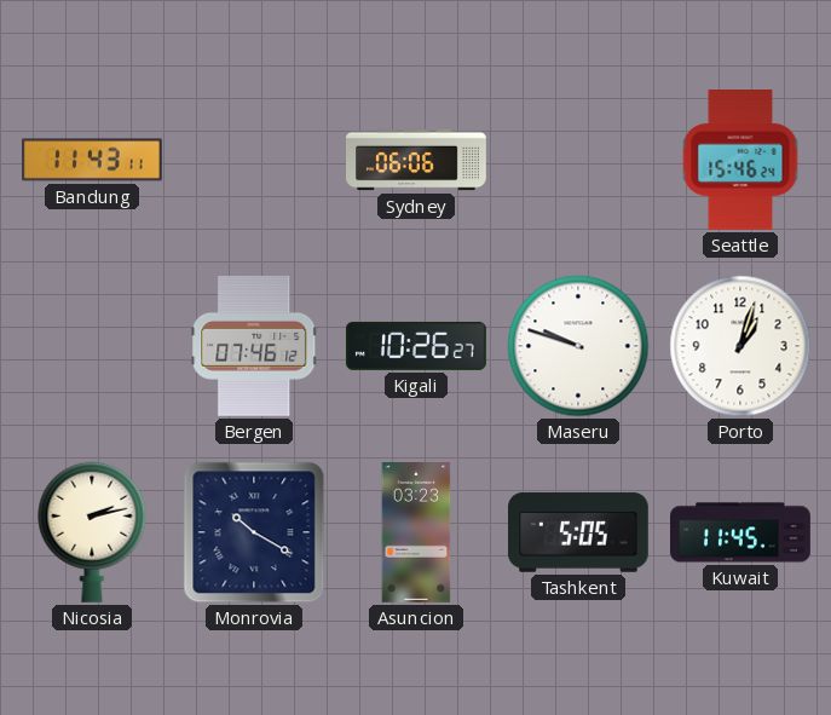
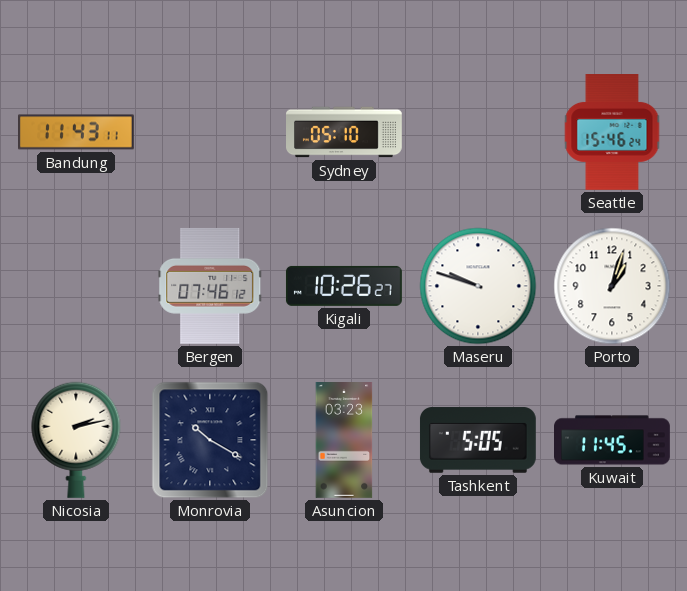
Sydney: 06:06 -> 05:10
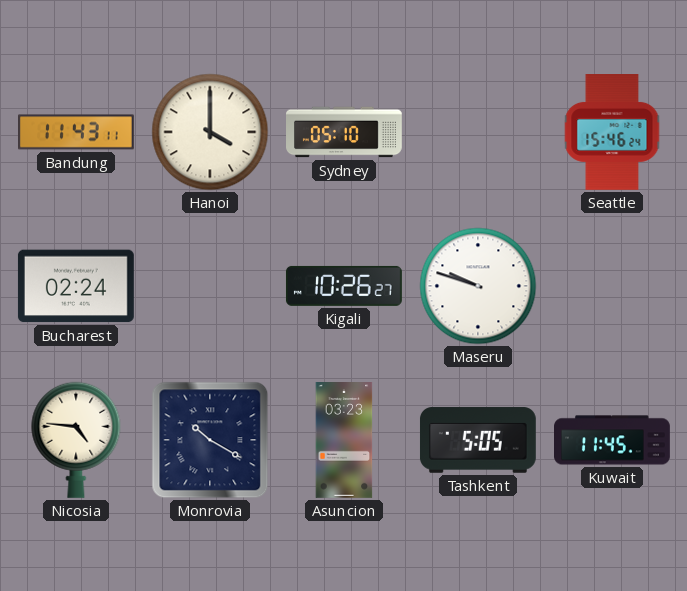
Hanoi: none -> 4:00
Bucharest: none -> 02:24
Bergen: 07:46 -> none
Porto: 1:03 -> none
Nicosia: 2:13 -> 4:46
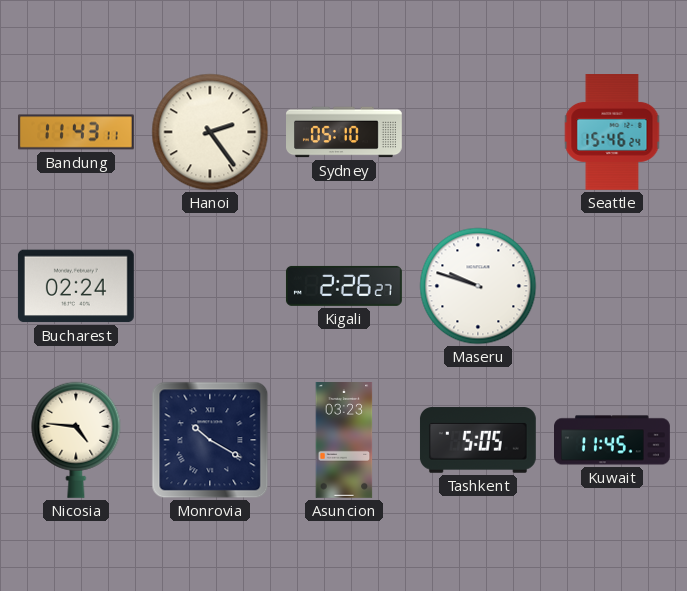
Hanoi: 4:00 -> 2:24
Kigali: 10:26 -> 2:26
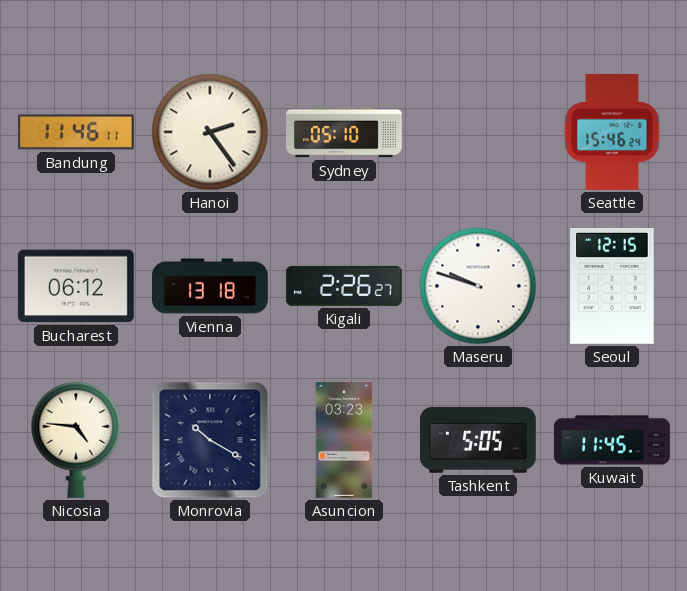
Bandung: 11:43 -> 11:46
Bucharest: 02:24 -> 06:12
Vienna: none -> 13:18
Seoul: none -> 12:15
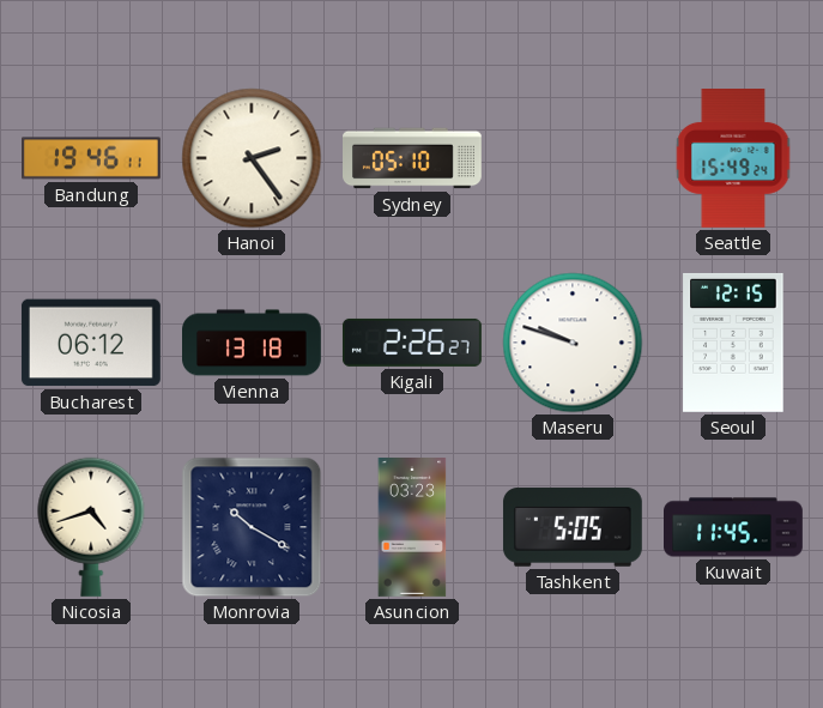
Bandung: 11:46 -> 19:46
Seattle: 15:46 -> 15:49
Nicosia: 4:46 -> 4:42
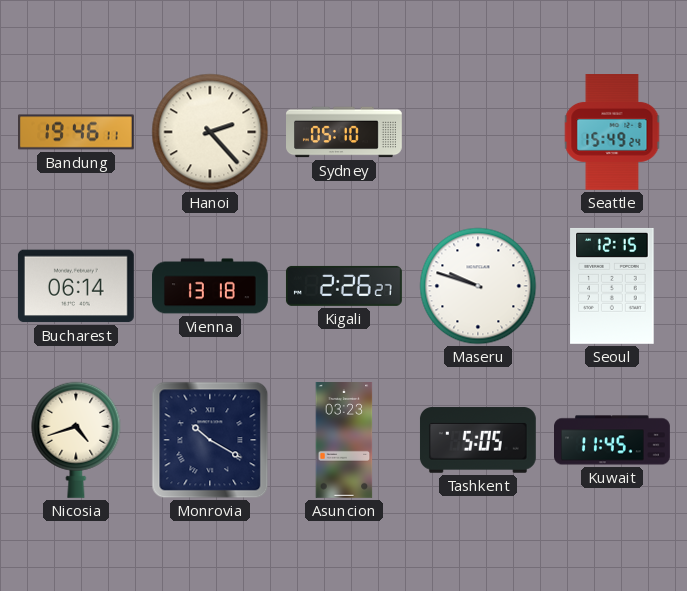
Hanoi: 2:24 -> 2:23
Bucharest: 06:12 -> 06:14
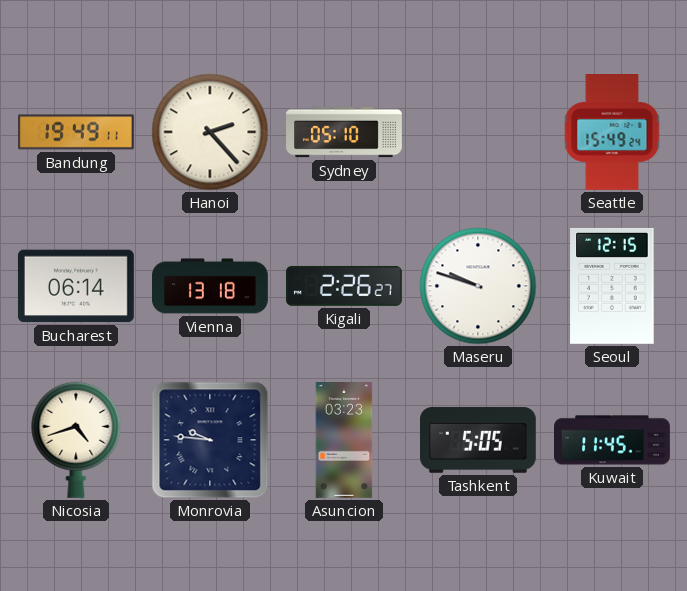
Bandung: 19:46 -> 19:49
Monrovia: 10:20 -> 9:46
